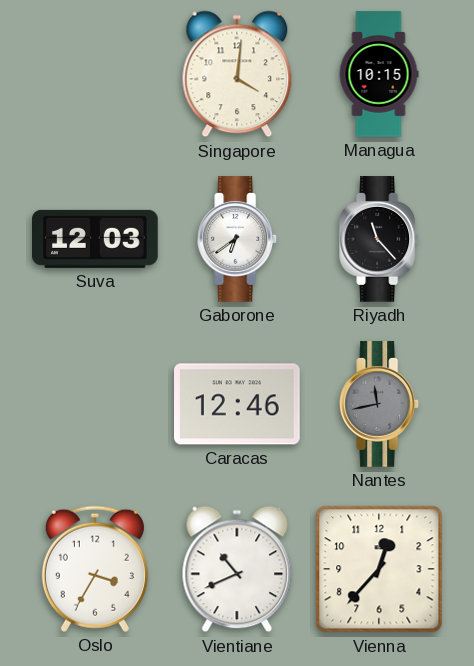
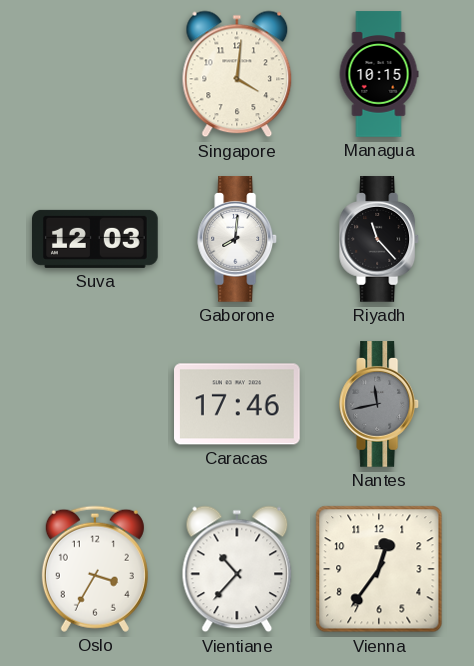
Gaborone: 6:39 -> 8:01
Caracas: 12:46 -> 17:46
Vientiane: 10:41 -> 10:37
Vienna: 12:37 -> 12:36
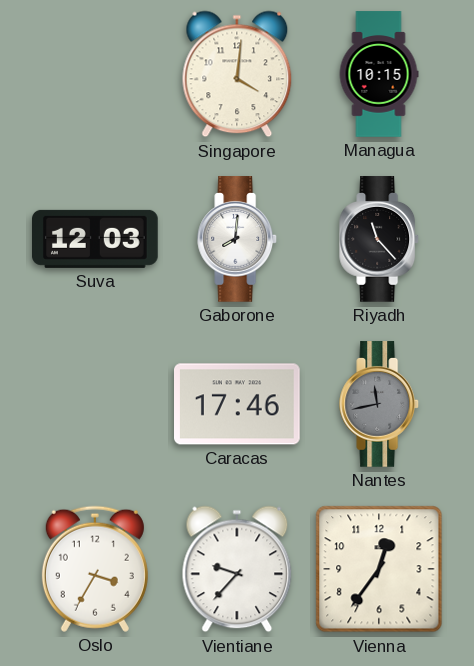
Vientiane: 10:37 -> 9:37
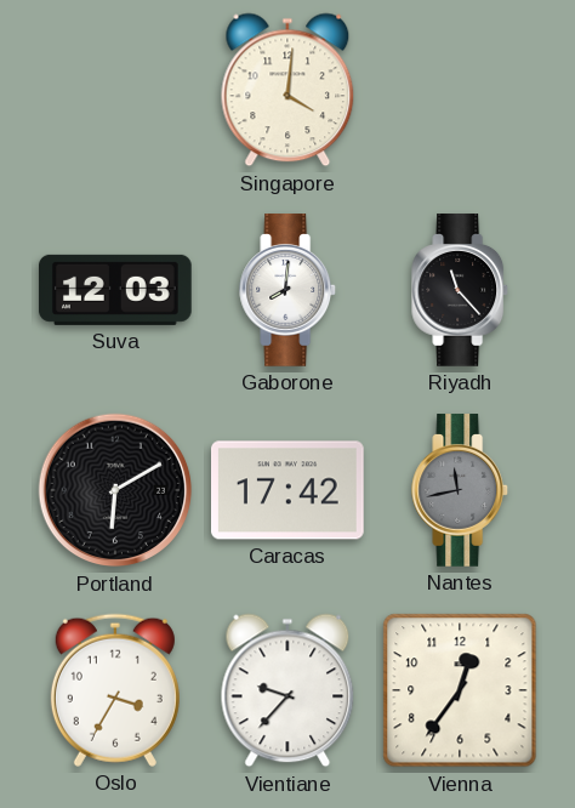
Managua: 10:15 -> none
Portland: none -> 6:10
Caracas: 17:46 -> 17:42
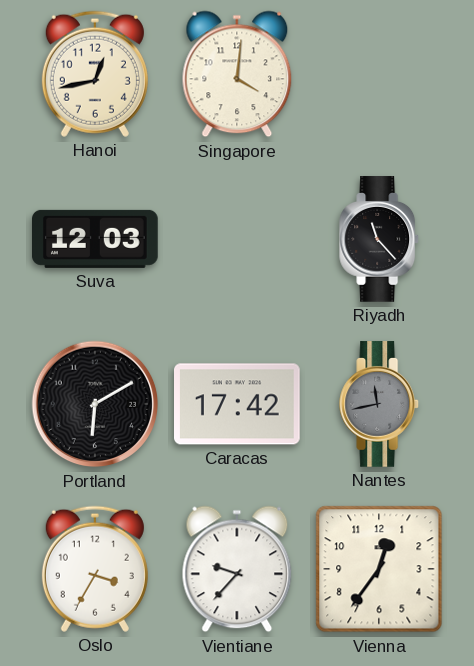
Hanoi: none -> 12:43
Gaborone: 8:01 -> none
